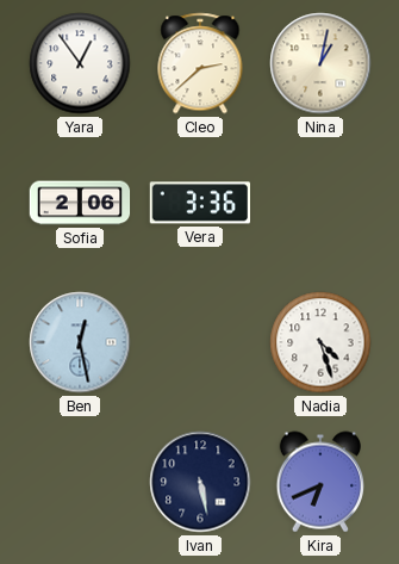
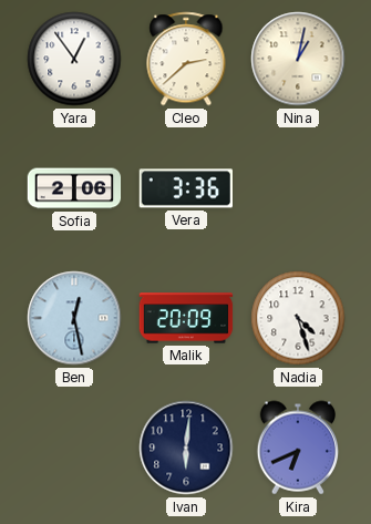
Malik: none -> 20:09
Ivan: 5:28 -> 6:01
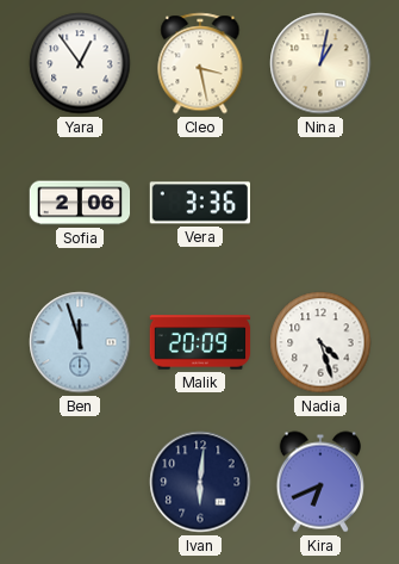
Cleo: 2:38 -> 3:28
Ben: 12:28 -> 11:57
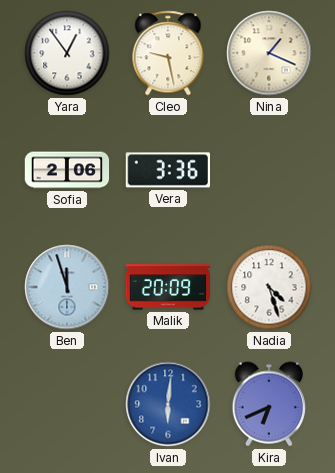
Cleo: 3:28 -> 9:28
Nina: 1:02 -> 1:19
Ivan dial: navy -> blue
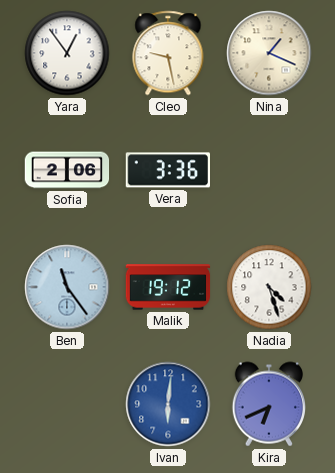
Ben: 11:57 -> 11:24
Malik: 20:09 -> 19:12
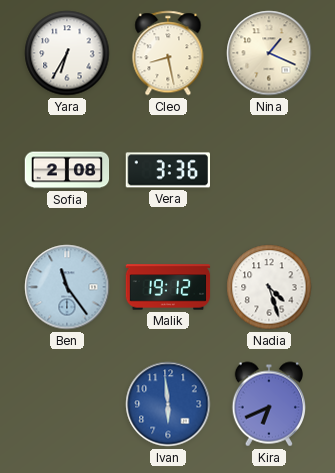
Yara: 12:54 -> 6:35
Cleo: 9:28 -> 8:28
Sofia: 2:06 -> 2:08
Ivan: 6:01 -> 5:59
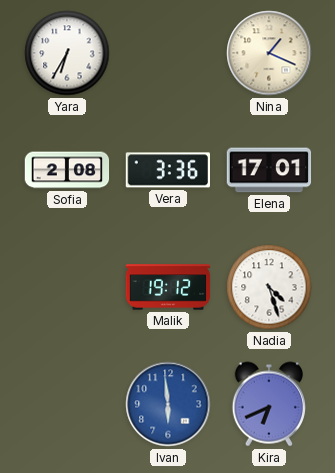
Cleo: 8:28 -> none
Elena: none -> 17:01
Ben: 11:24 -> none
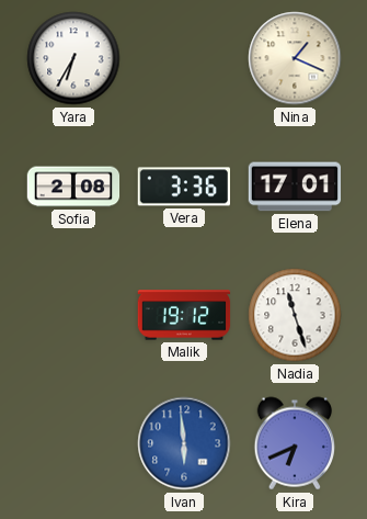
Nadia: 4:27 -> 11:27
